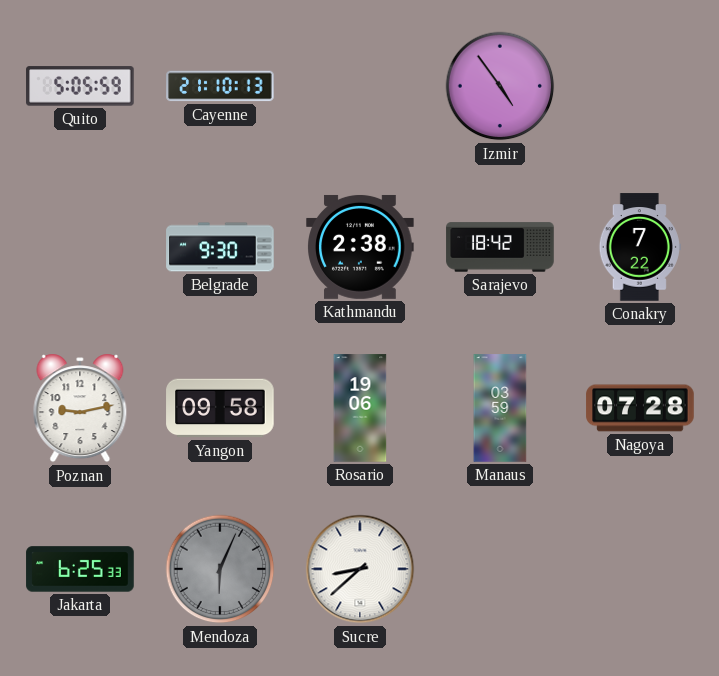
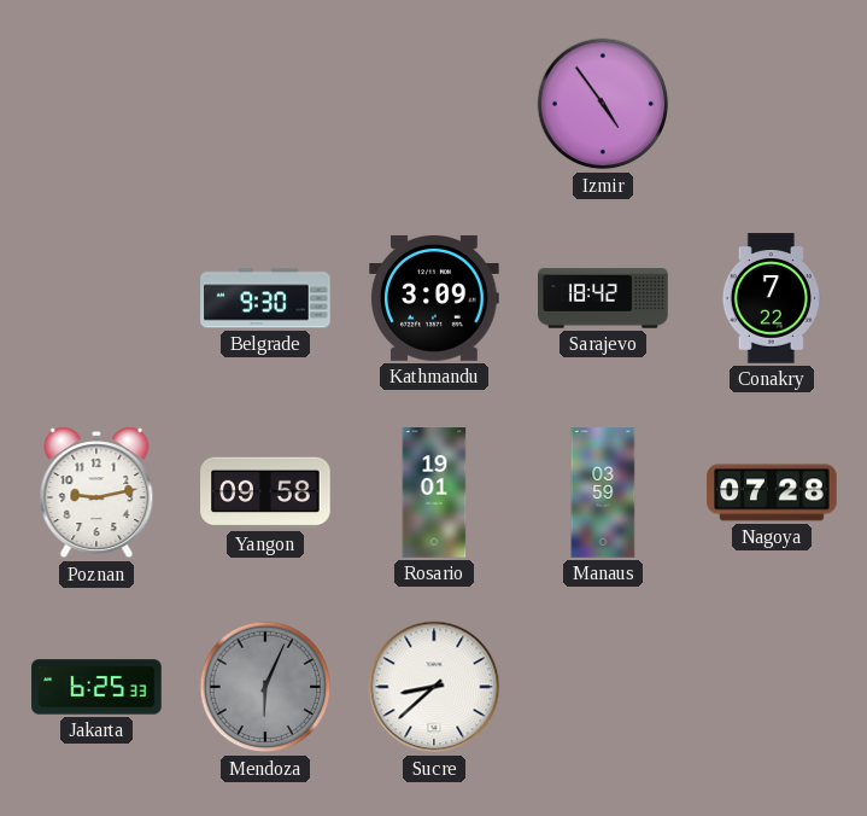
Quito: 5:05 -> none
Cayenne: 21:10 -> none
Kathmandu: 2:38 -> 3:09
Rosario: 19:06 -> 19:01
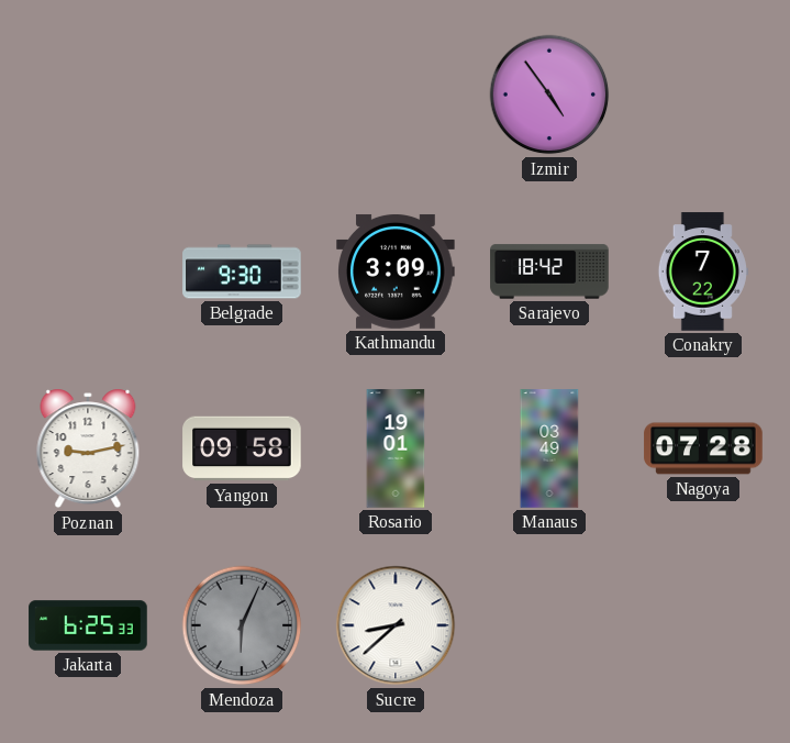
Manaus: 03:59 -> 03:49
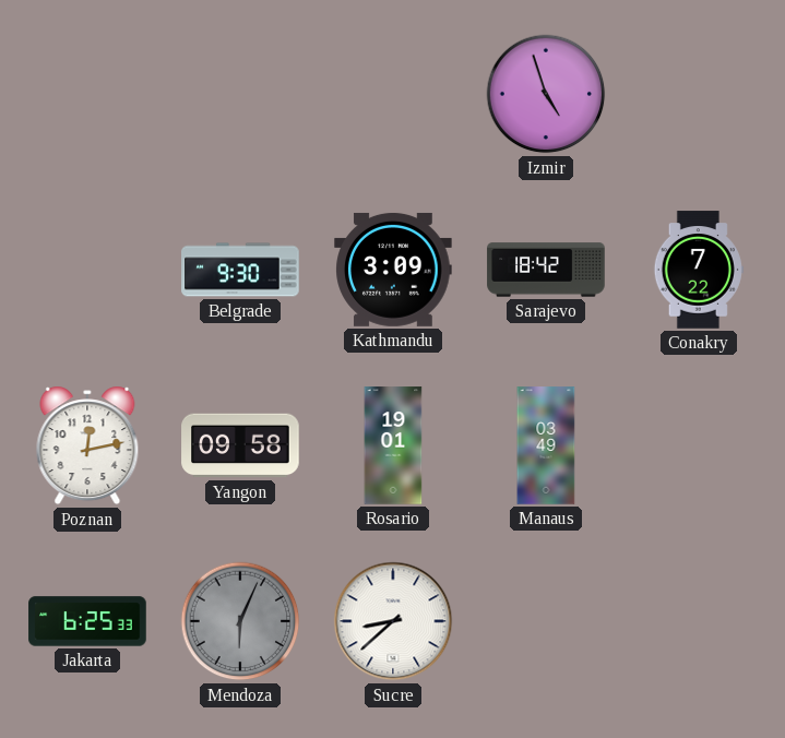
Izmir: 4:54 -> 4:57
Poznan: 9:13 -> 12:13
Nagoya: 07:28 -> none
